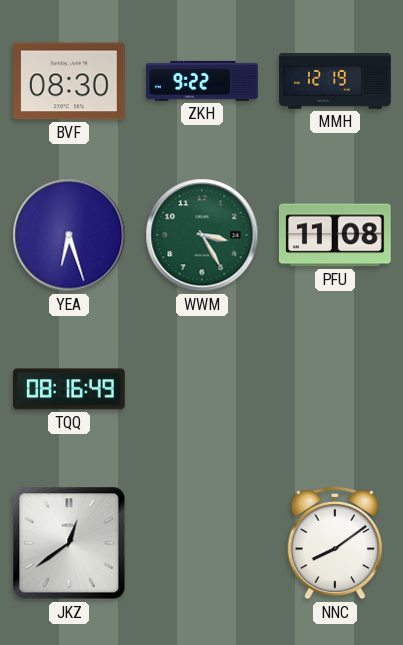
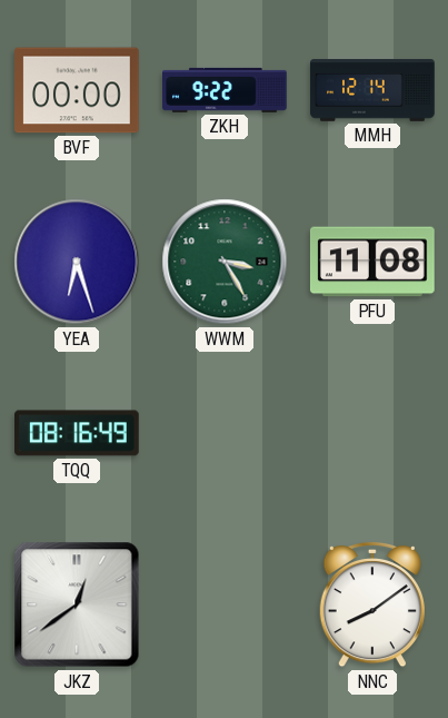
BVF: 08:30 -> 00:00
MMH: 12:19 -> 12:14
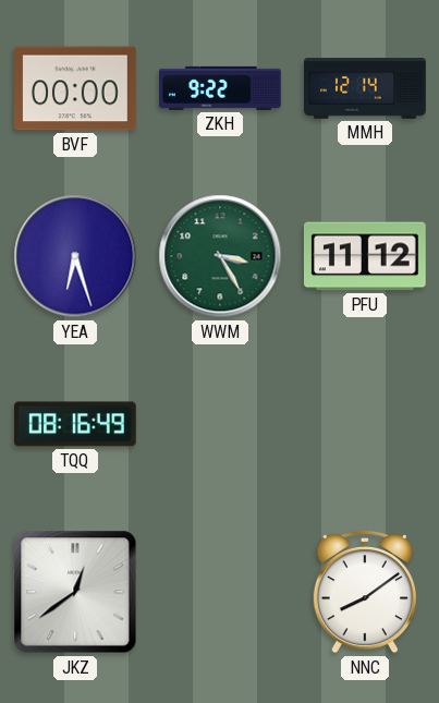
PFU: 11:08 -> 11:12
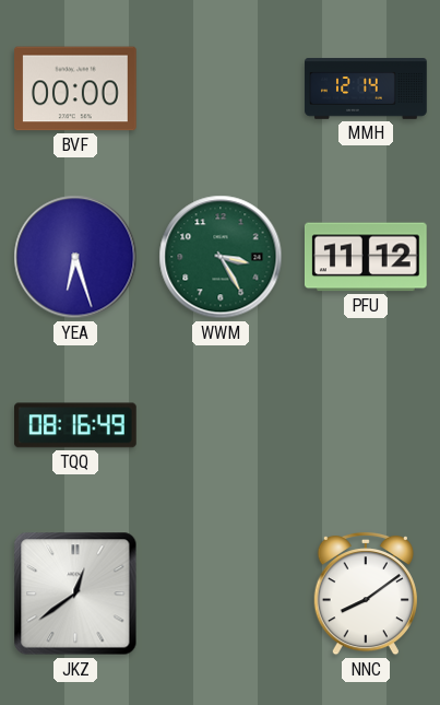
ZKH: 9:22 -> none
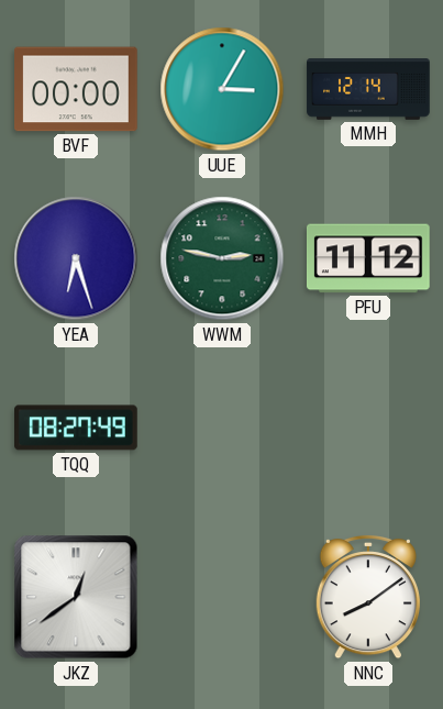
UUE: none -> 3:05
WWM: 3:25 -> 2:47
TQQ: 08:16 -> 08:27
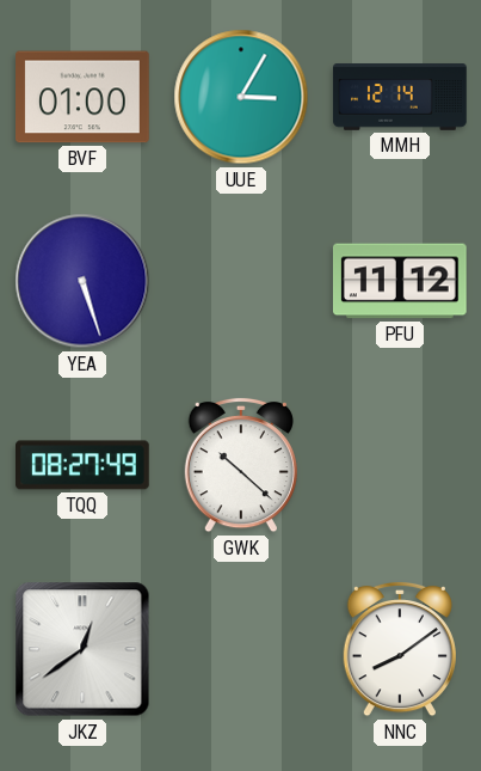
BVF: 00:00 -> 01:00
YEA: 6:27 -> 5:27
WWM: 2:47 -> none
GWK: none -> 10:22
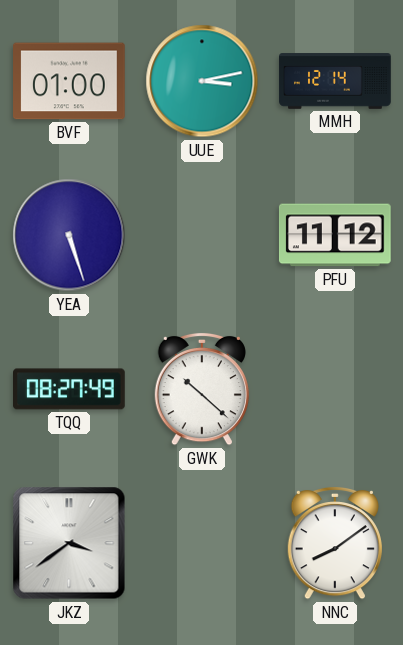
UUE: 3:05 -> 3:13
JKZ: 12:39 -> 3:39
